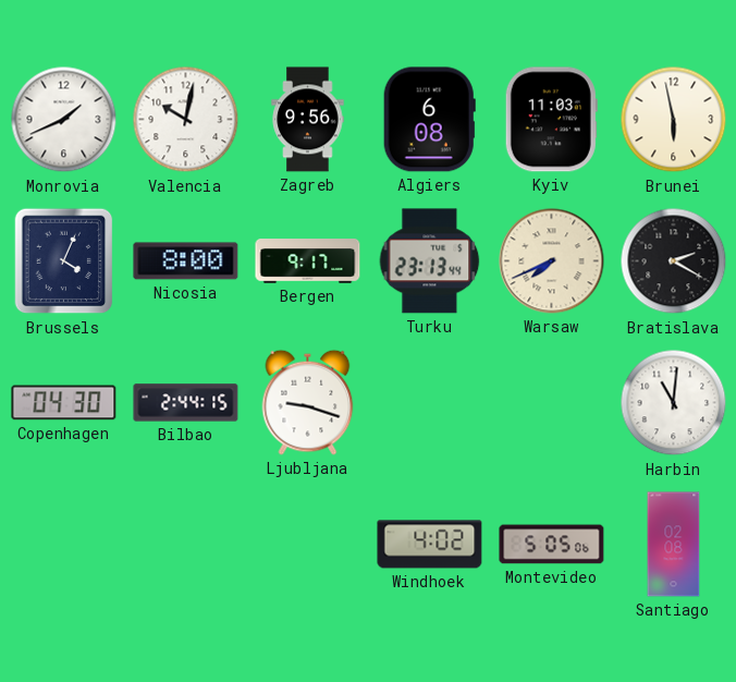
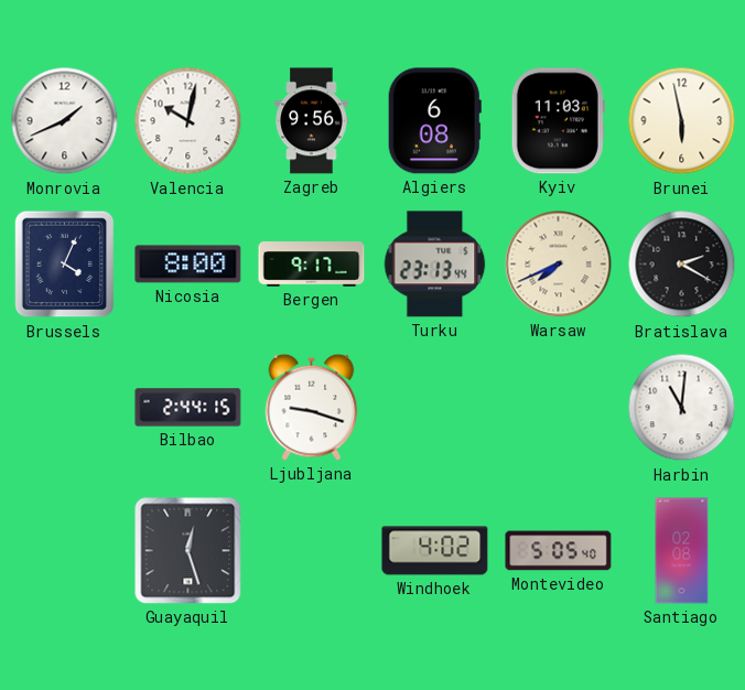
Copenhagen: 04:30 -> none
Guayaquil: none -> 12:27
Montevideo: 5:05:06 -> 5:05:40
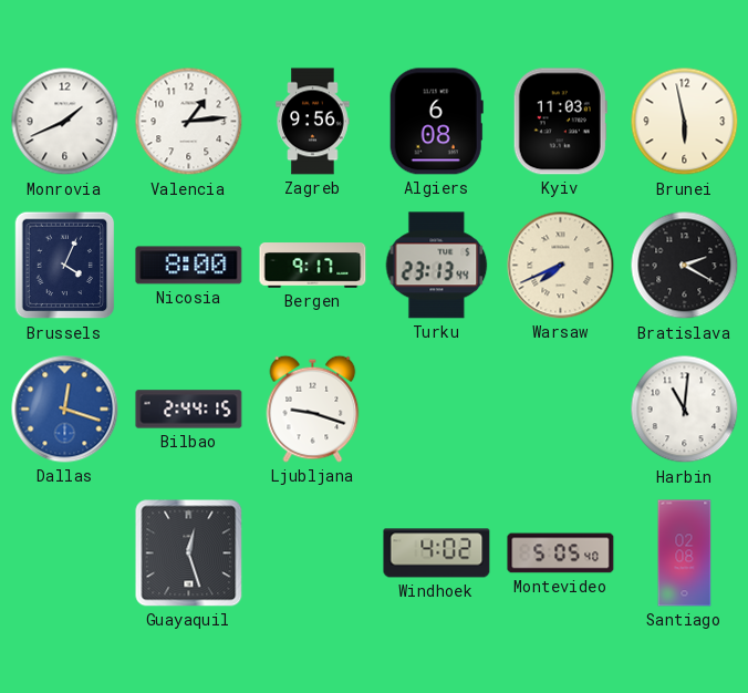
Valencia: 10:02 -> 1:14
Dallas: none -> 12:18
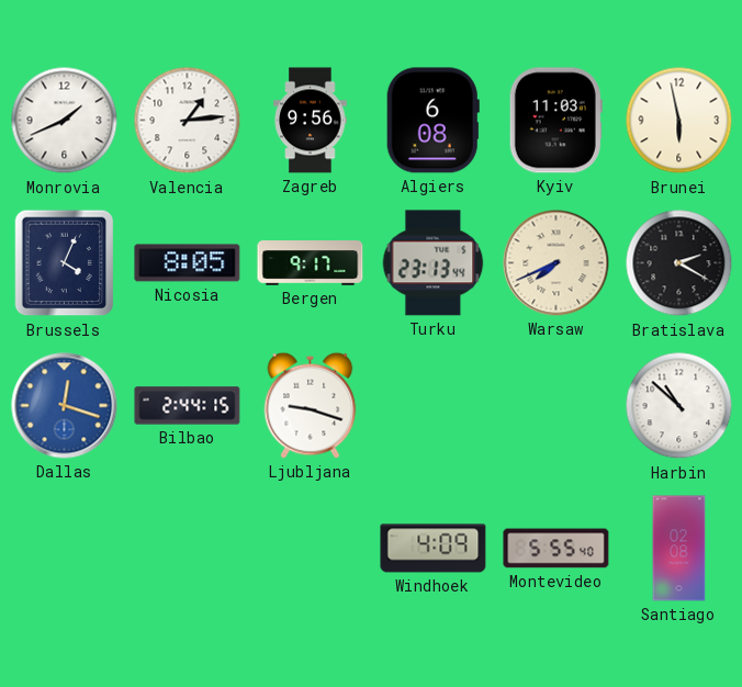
Nicosia: 8:00 -> 8:05
Harbin: 11:01 -> 10:52
Guayaquil: 12:27 -> none
Windhoek: 4:02 -> 4:09
Montevideo: 5:05 -> 5:55
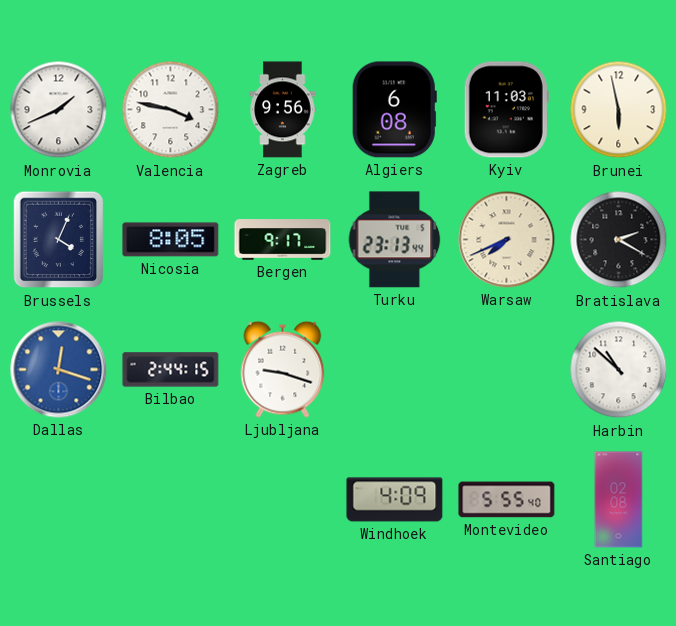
Valencia: 1:14 -> 3:47
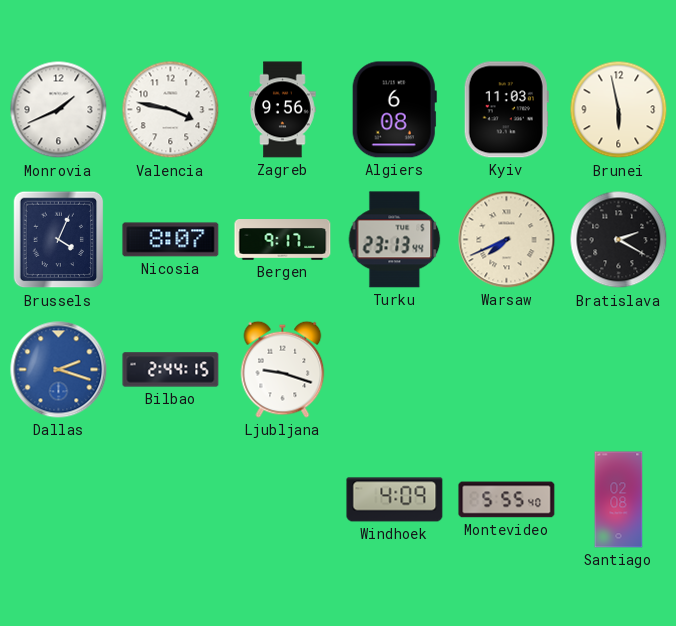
Nicosia: 8:05 -> 8:07
Dallas: 12:18 -> 2:18
Harbin: 10:52 -> none
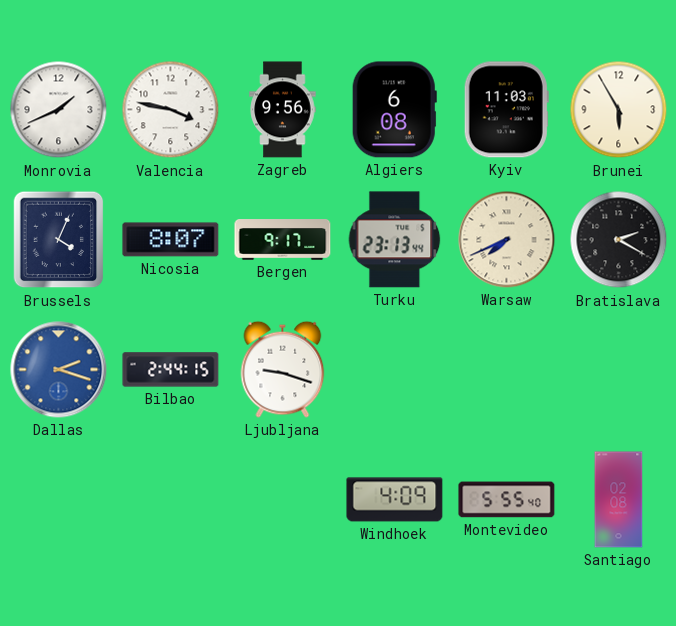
Brunei: 5:58 -> 5:55
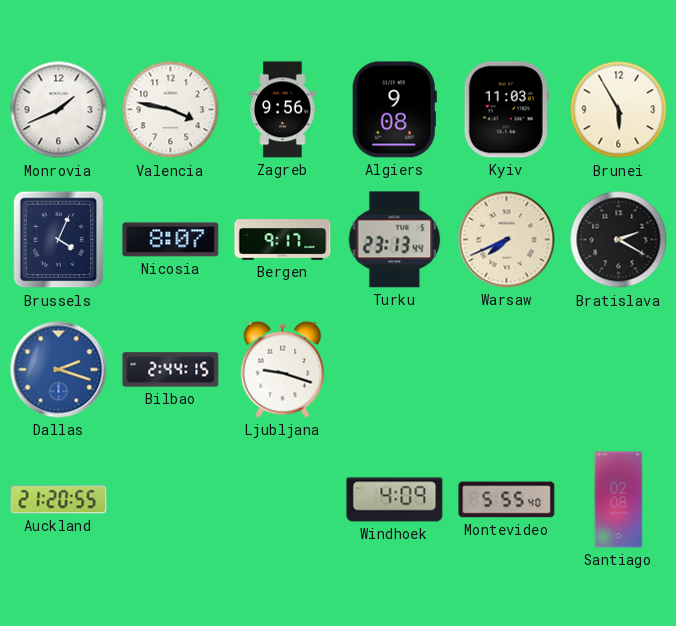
Algiers: 6:08 -> 9:08
Auckland: none -> 21:20
